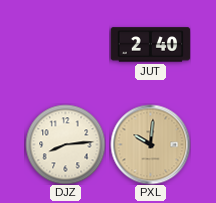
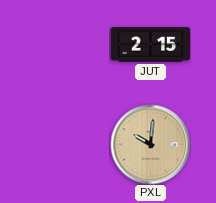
JUT: 2:40 -> 2:15
DJZ: 8:14 -> none
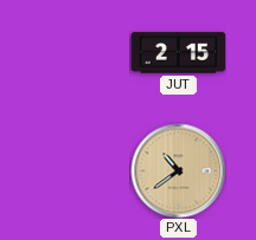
PXL: 10:01 -> 10:39
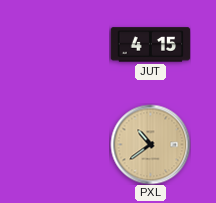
JUT: 2:15 -> 4:15
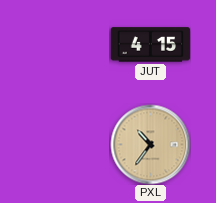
PXL: 10:39 -> 10:36
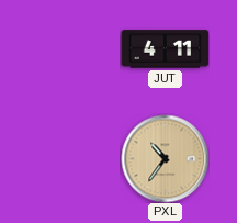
JUT: 4:15 -> 4:11
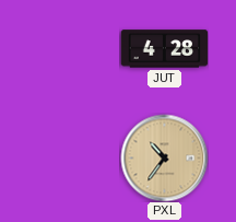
JUT: 4:11 -> 4:28
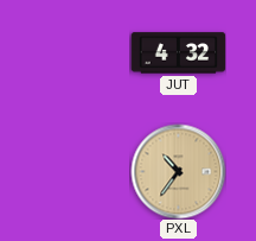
JUT: 4:28 -> 4:32
